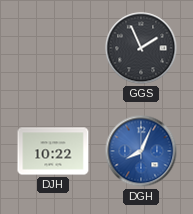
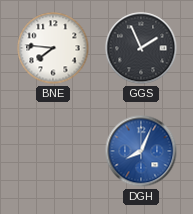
BNE: none -> 7:46
DJH: 10:22 -> none
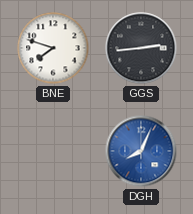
BNE: 7:46 -> 7:48
GGS: 1:56 -> 2:44
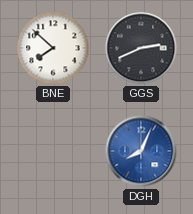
BNE: 7:48 -> 7:52
GGS: 2:44 -> 2:41
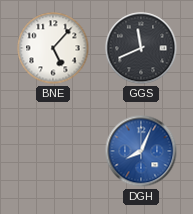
BNE: 7:52 -> 5:07
GGS: 2:41 -> 11:41
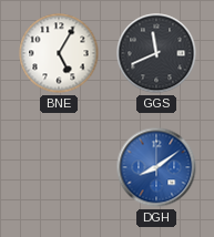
BNE: 5:07 -> 5:05
DGH: 8:04 -> 8:09
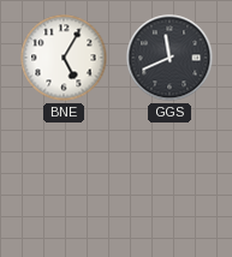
DGH: 8:09 -> none
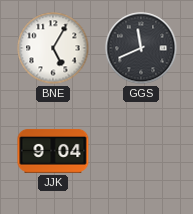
JJK: none -> 9:04
